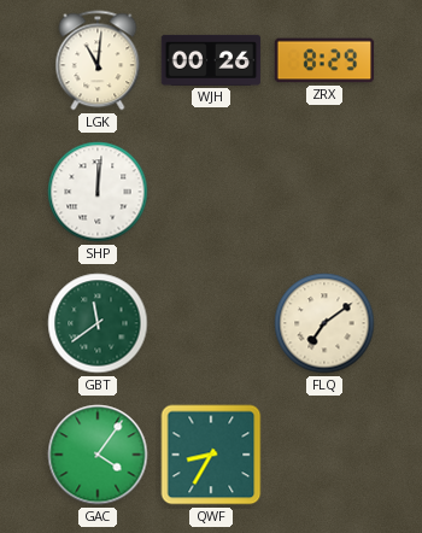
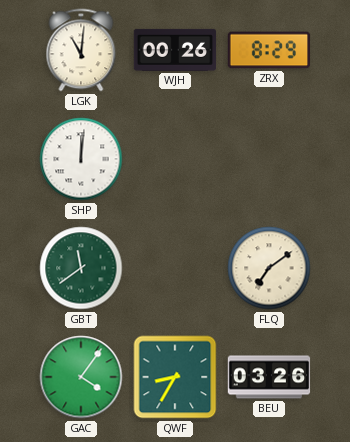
BEU: none -> 03:26
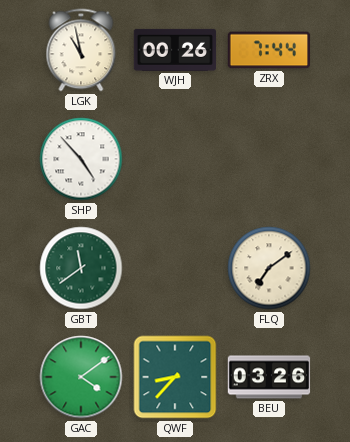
LGK: 11:01 -> 10:58
ZRX: 8:29 -> 7:44
SHP: 12:01 -> 4:53
GAC: 4:06 -> 4:09
QWF: 8:35 -> 8:37
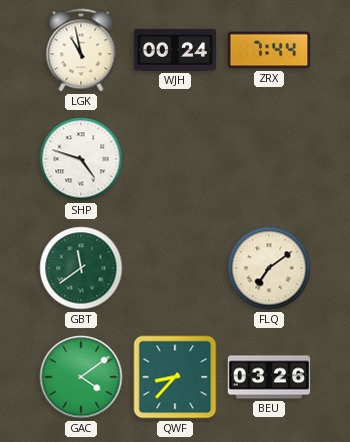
WJH: 00:26 -> 00:24
SHP: 4:53 -> 4:48
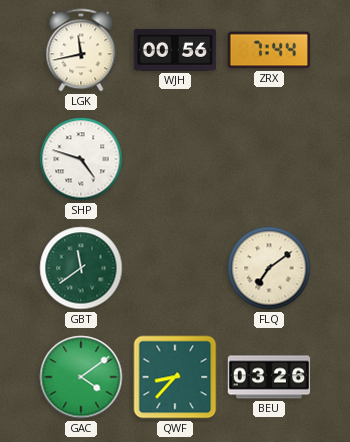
LGK: 10:58 -> 11:43
WJH: 00:24 -> 00:56
